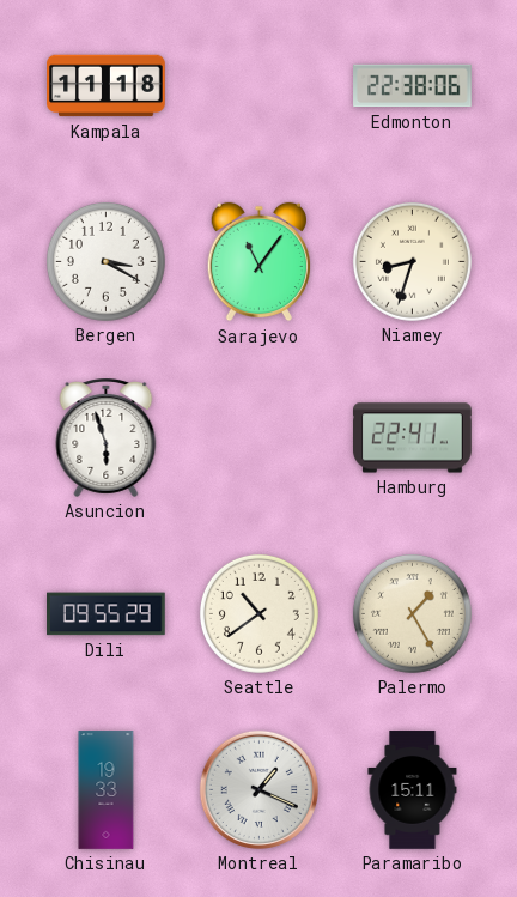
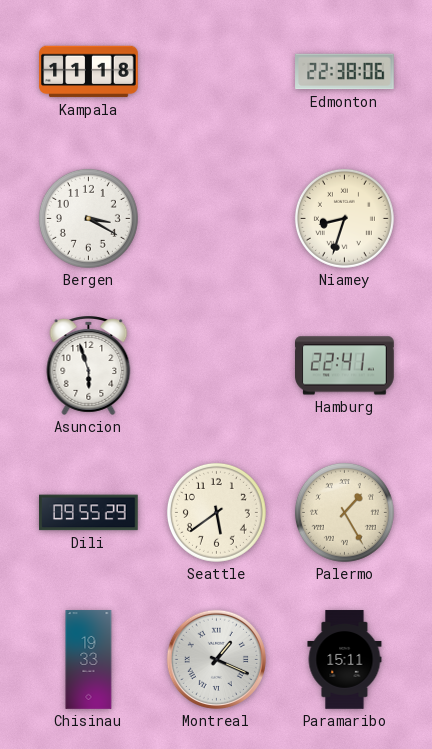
Sarajevo: 11:06 -> none
Seattle: 10:39 -> 5:39
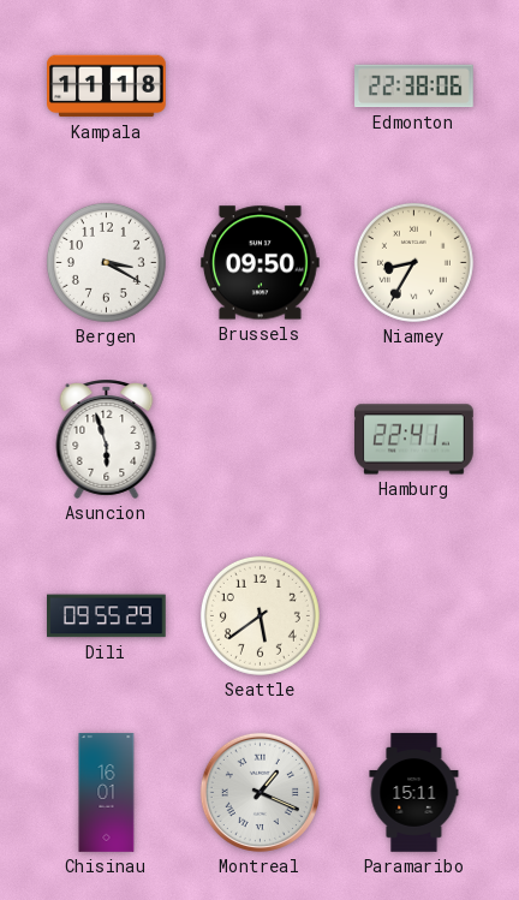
Brussels: none -> 09:50
Niamey: 8:33 -> 8:35
Palermo: 1:25 -> none
Chisinau: 19:33 -> 16:01
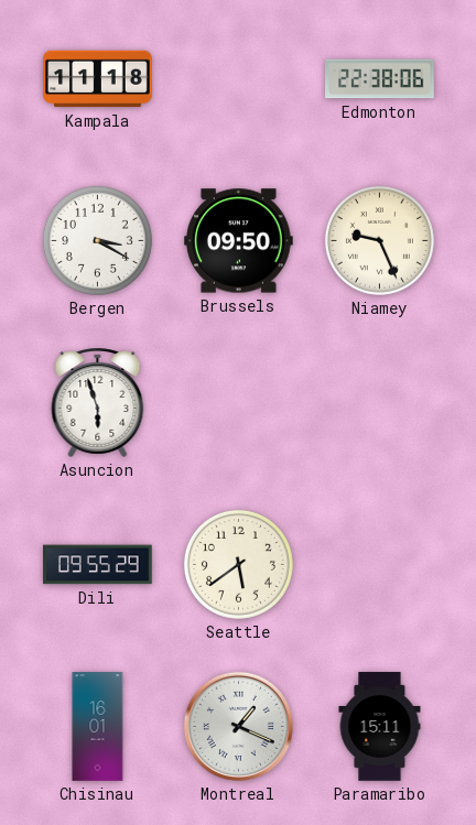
Niamey: 8:35 -> 9:26
Hamburg: 22:41 -> none
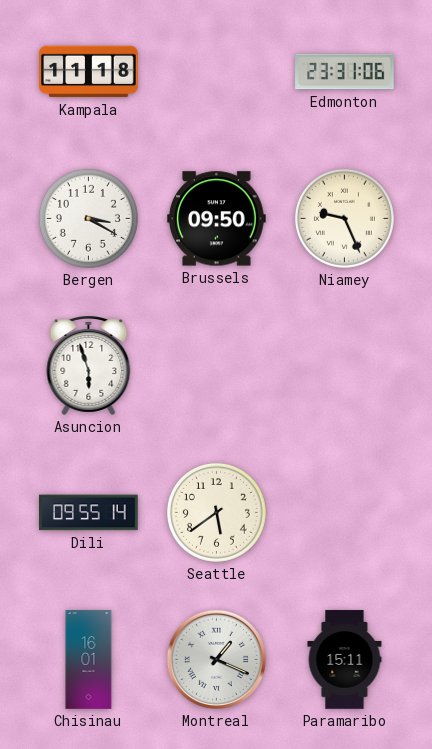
Edmonton: 22:38 -> 23:31
Dili: 09:55:29 -> 09:55:14
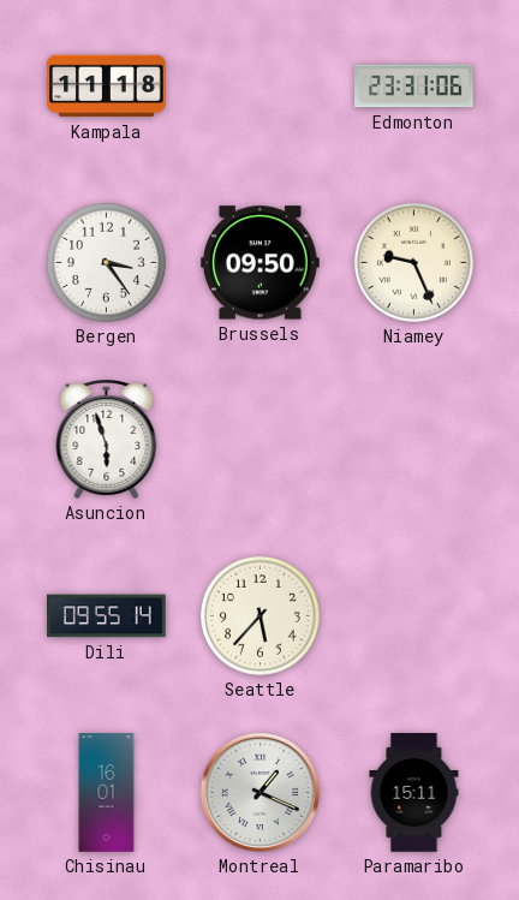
Bergen: 3:20 -> 3:24
Seattle: 5:39 -> 5:37
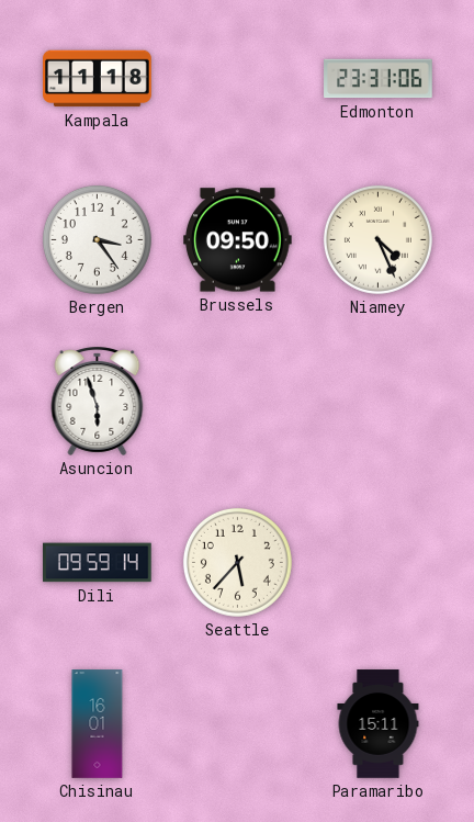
Niamey: 9:26 -> 4:26
Dili: 09:55 -> 09:59
Montreal: 1:19 -> none
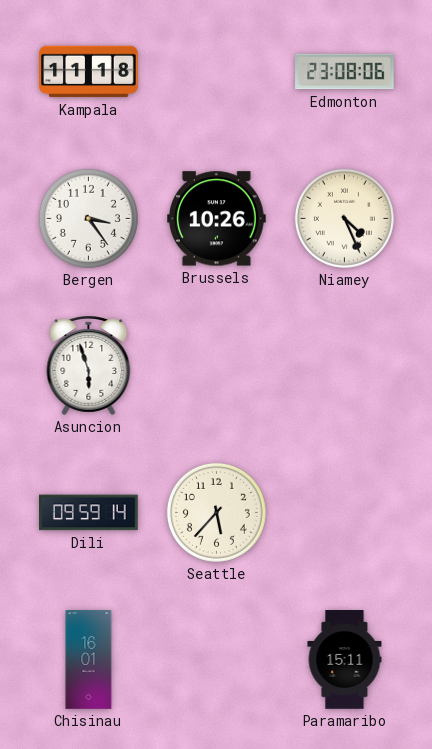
Edmonton: 23:31 -> 23:08
Brussels: 09:50 -> 10:26
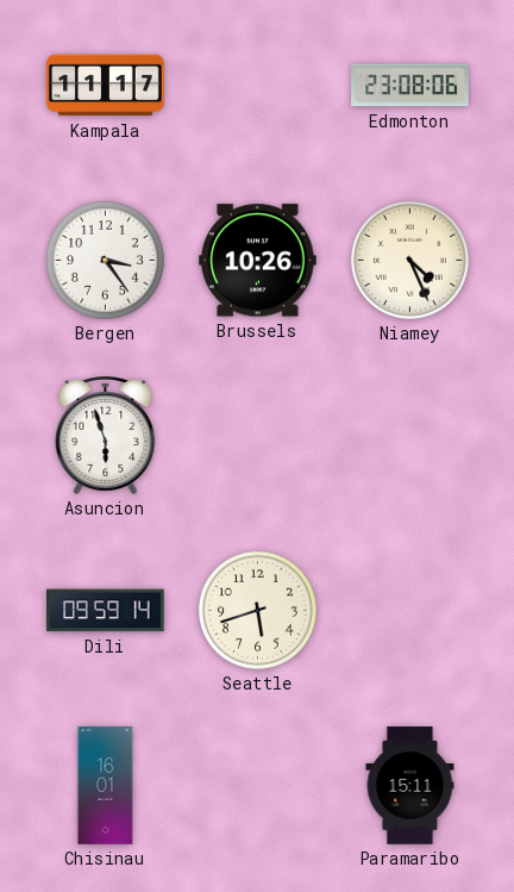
Kampala: 11:18 -> 11:17
Seattle: 5:37 -> 5:42
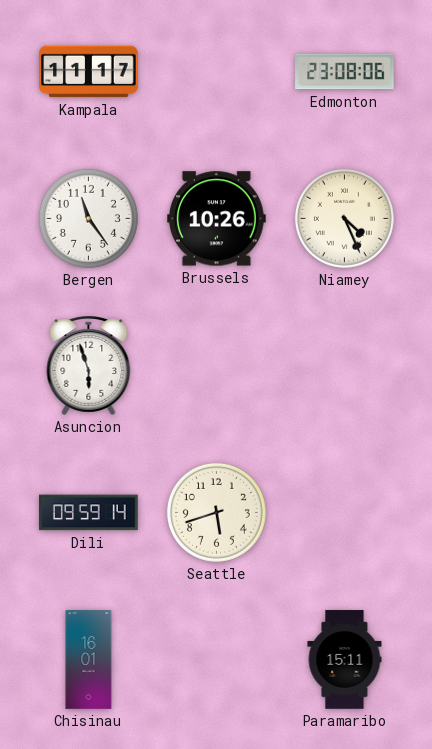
Bergen: 3:24 -> 11:24
